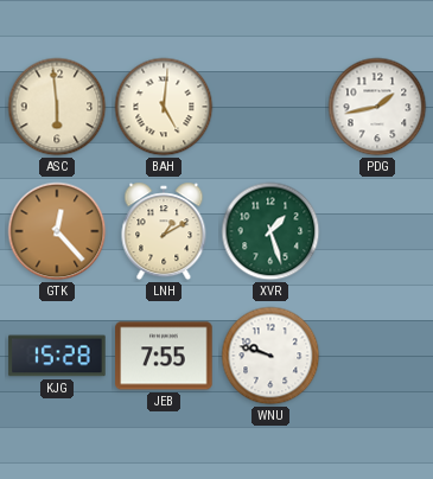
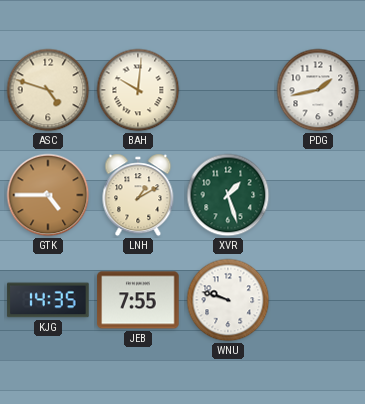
ASC: 5:59 -> 4:48
BAH: 5:01 -> 10:01
GTK: 12:23 -> 4:45
KJG: 15:28 -> 14:35
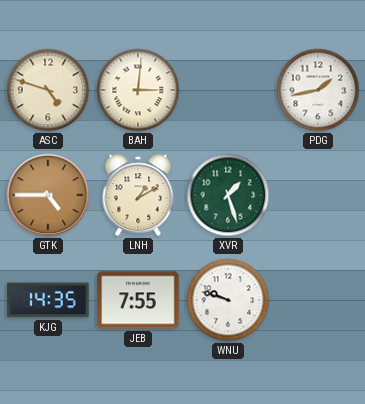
BAH: 10:01 -> 3:01
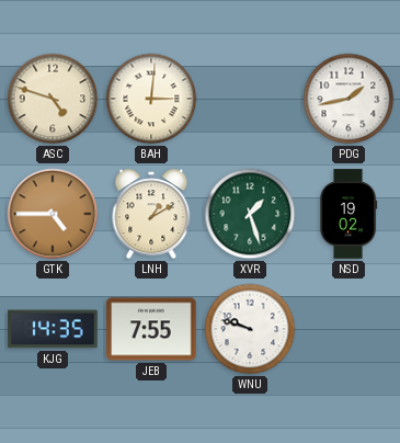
NSD: none -> 19:02
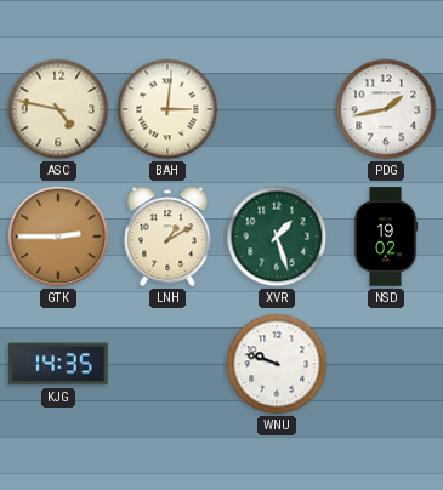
ASC: 4:48 -> 4:47
GTK: 4:45 -> 2:45
JEB: 7:55 -> none
